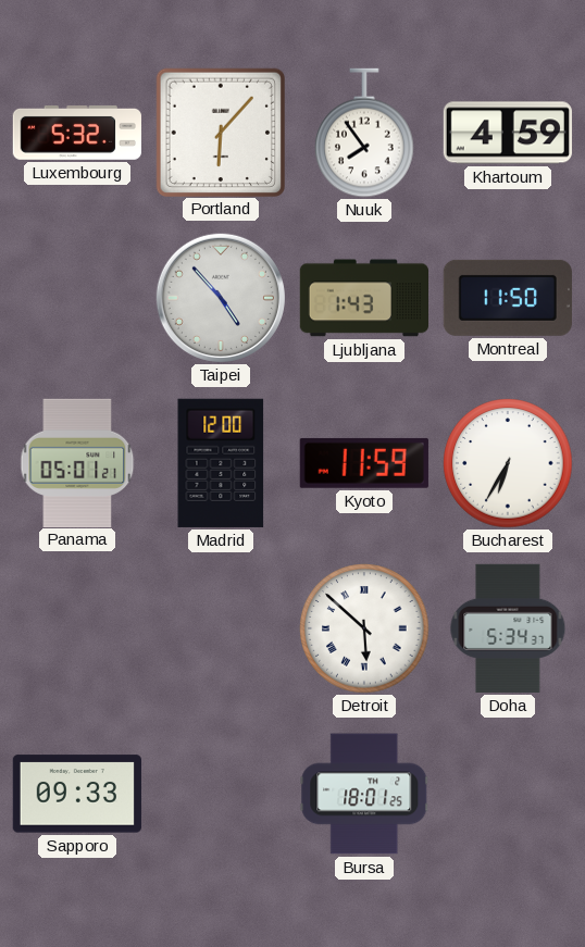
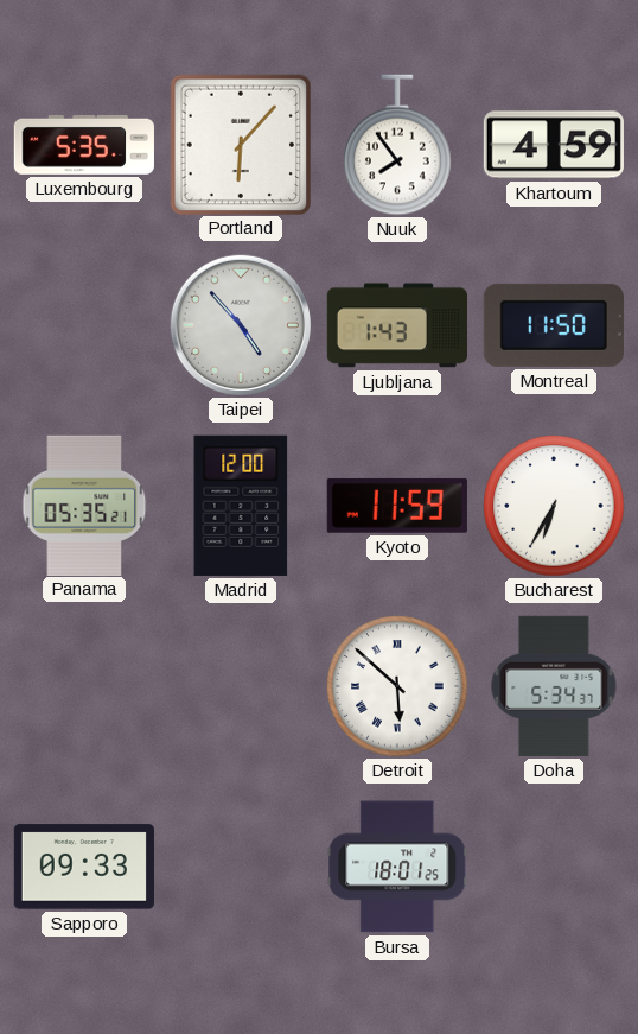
Luxembourg: 5:32 -> 5:35
Panama: 05:01 -> 05:35
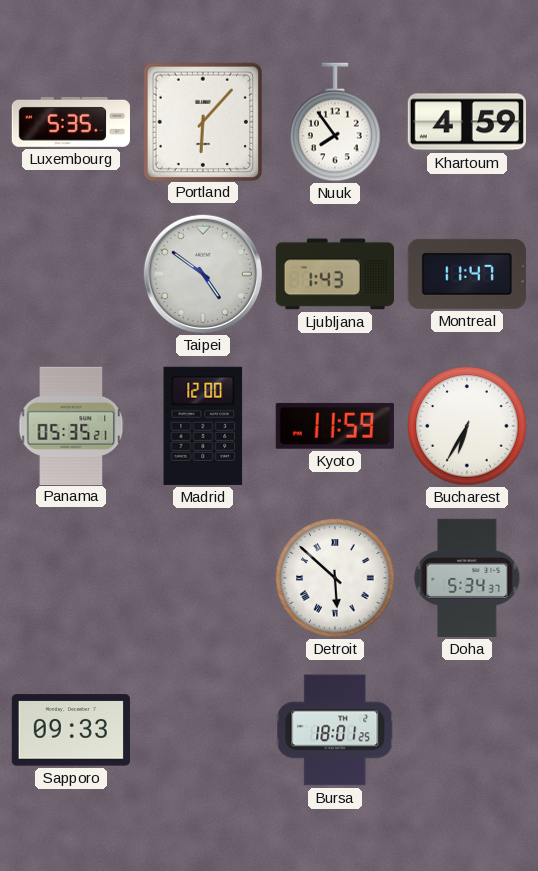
Taipei: 4:53 -> 4:51
Montreal: 11:50 -> 11:47
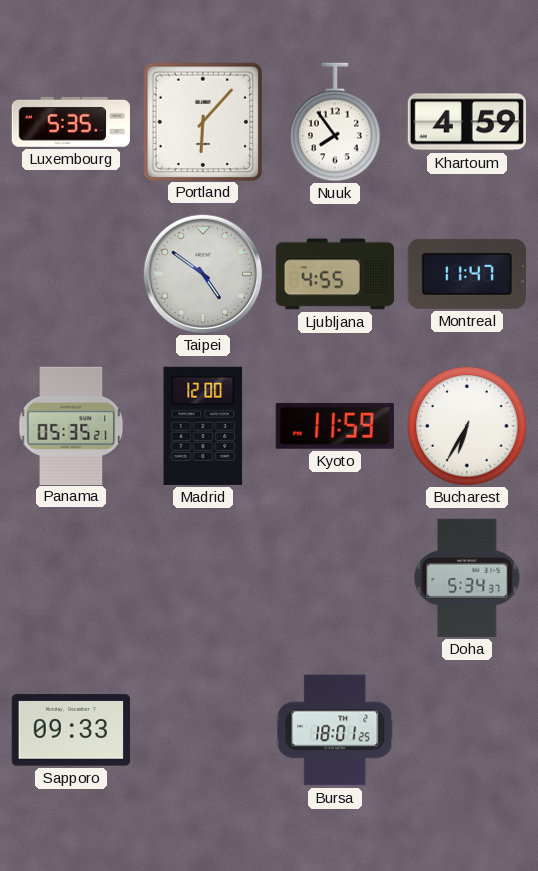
Ljubljana: 1:43 -> 4:55
Detroit: 5:52 -> none
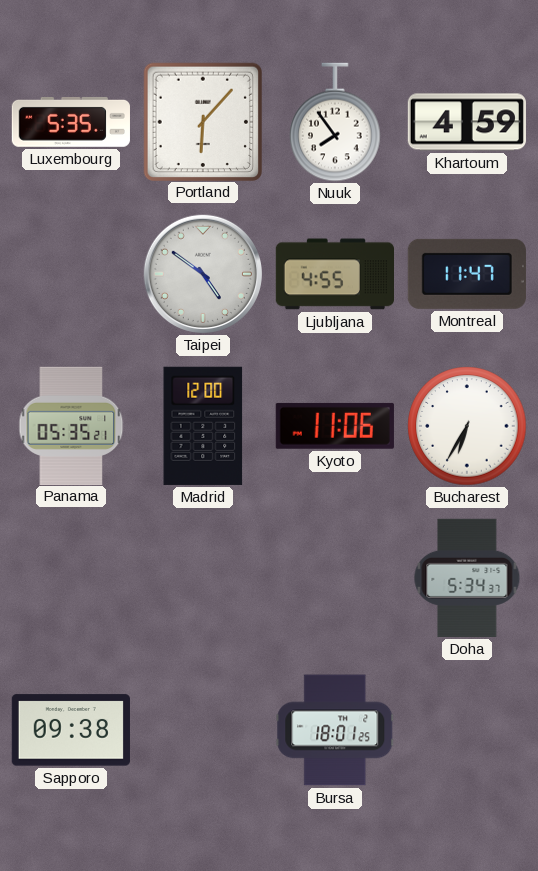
Kyoto: 11:59 -> 11:06
Sapporo: 09:33 -> 09:38
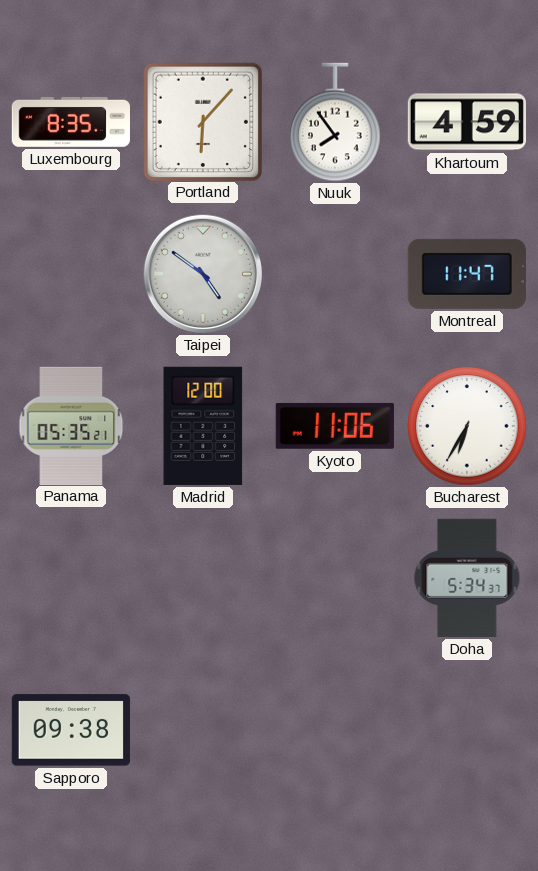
Luxembourg: 5:35 -> 8:35
Ljubljana: 4:55 -> none
Bursa: 18:01 -> none
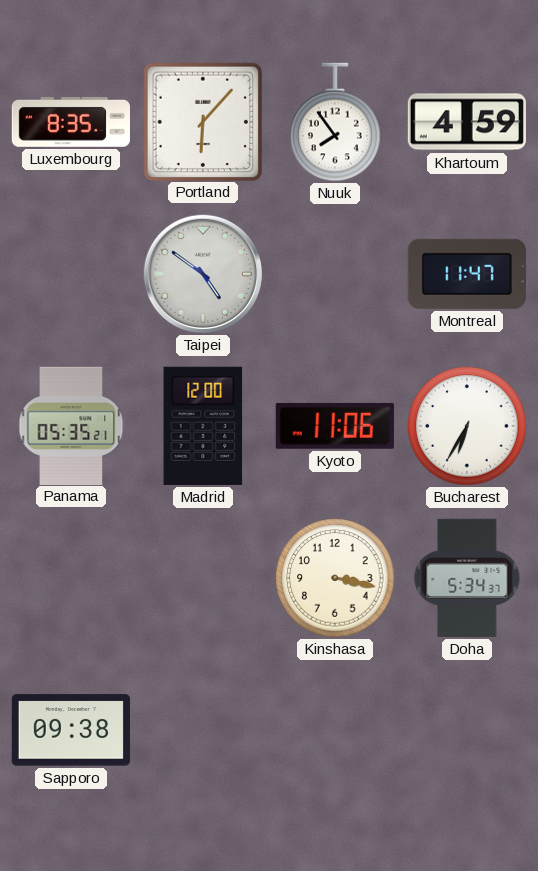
Kinshasa: none -> 3:17
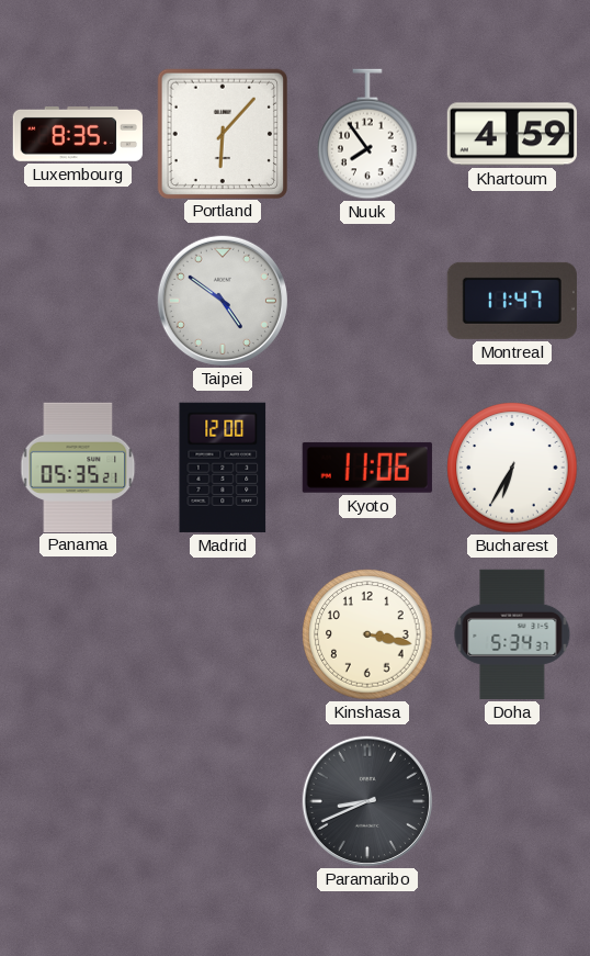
Sapporo: 09:38 -> none
Paramaribo: none -> 8:41
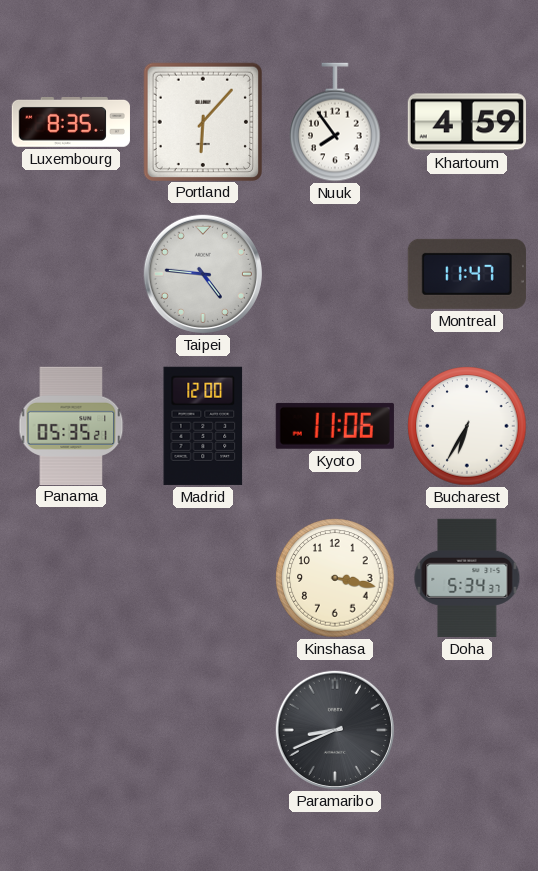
Taipei: 4:51 -> 4:46
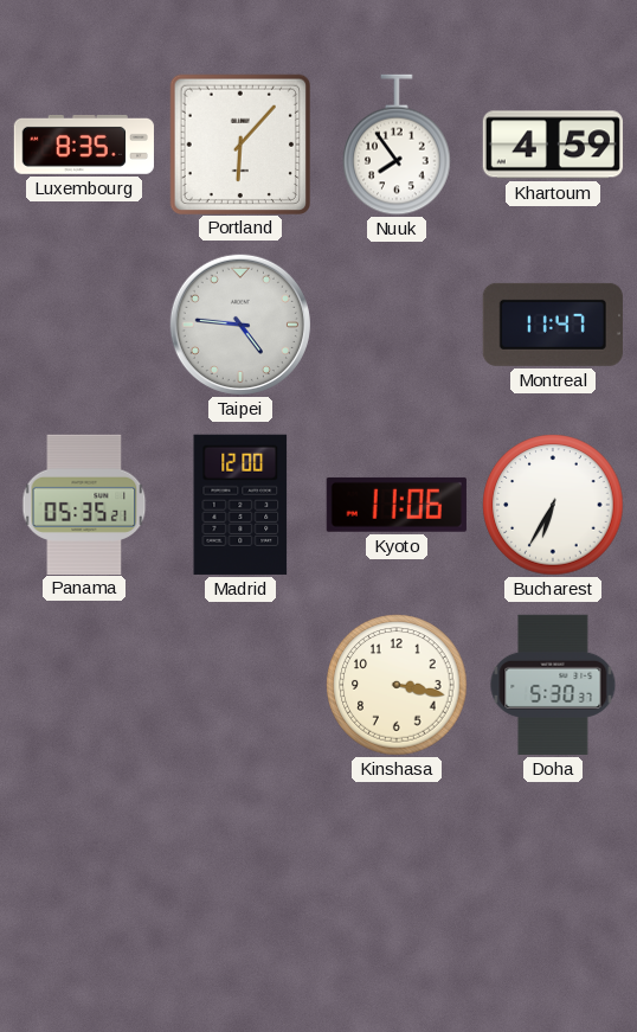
Doha: 5:34 -> 5:30
Paramaribo: 8:41 -> none
